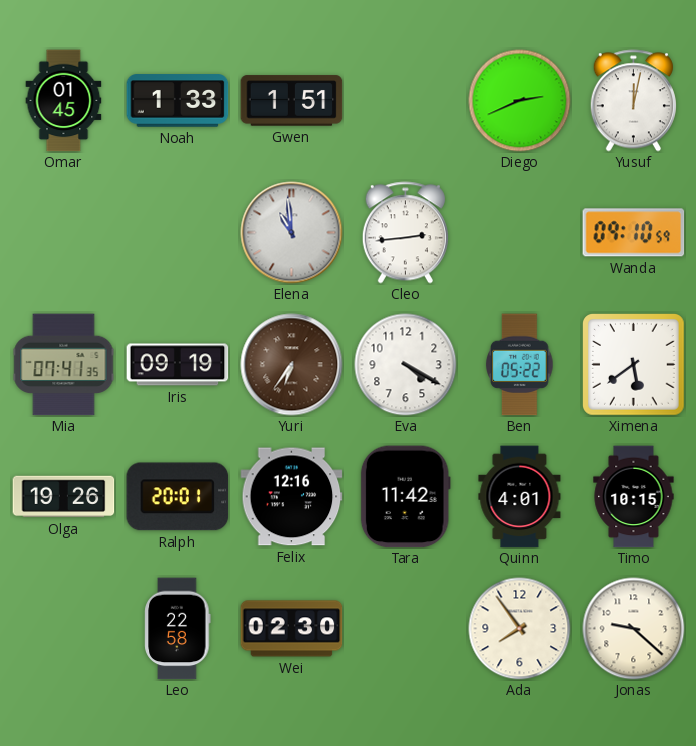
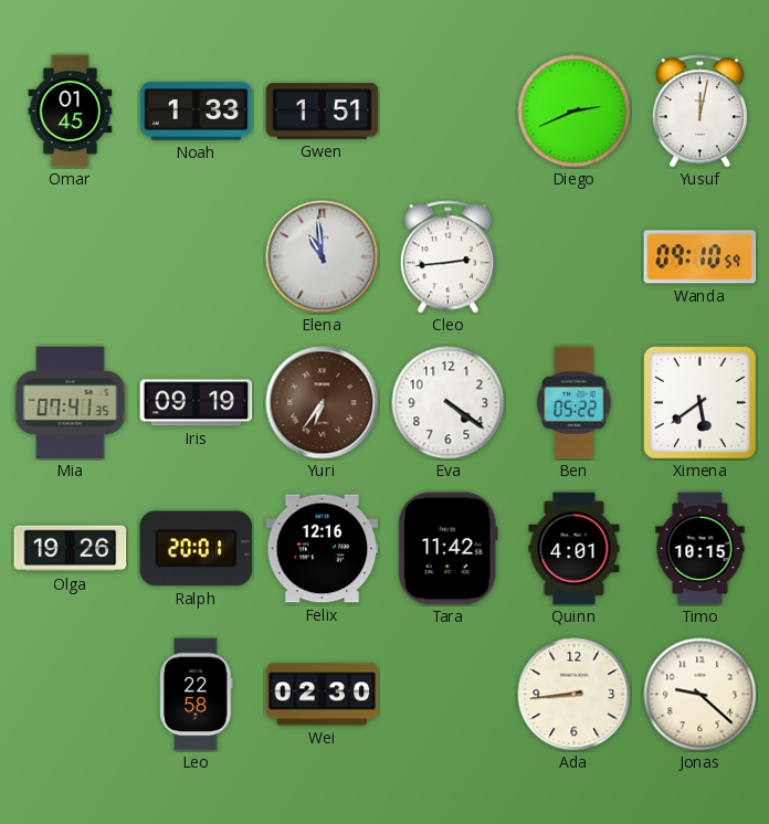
Eva: 4:20 -> 4:21
Ada: 7:54 -> 8:44
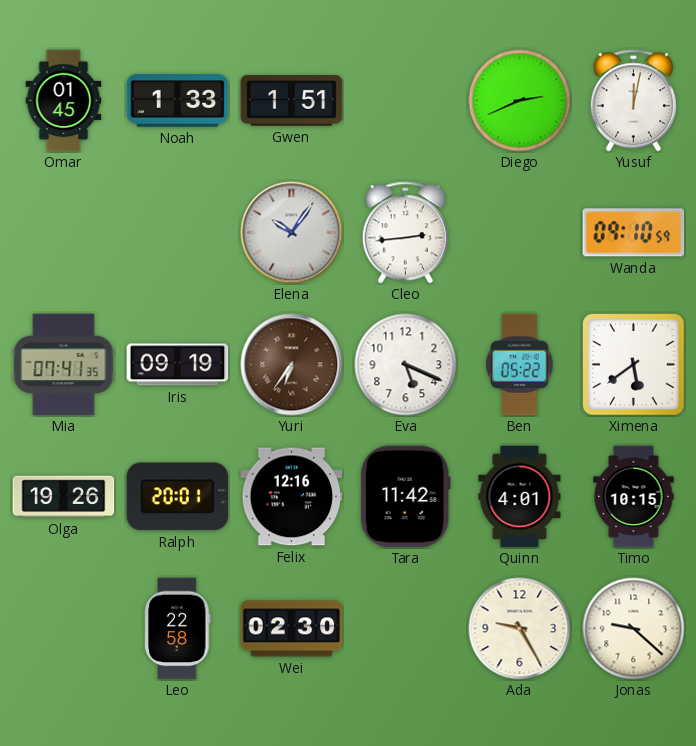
Elena: 10:59 -> 10:06
Eva: 4:21 -> 5:19
Ada: 8:44 -> 9:25
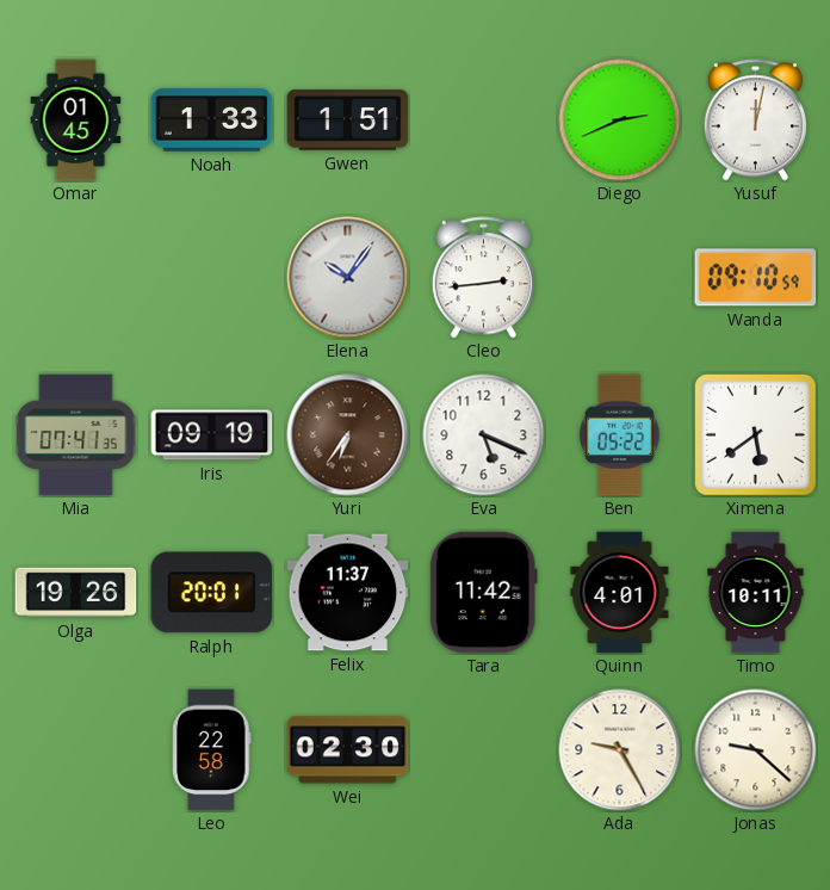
Felix: 12:16 -> 11:37
Timo: 10:15 -> 10:11
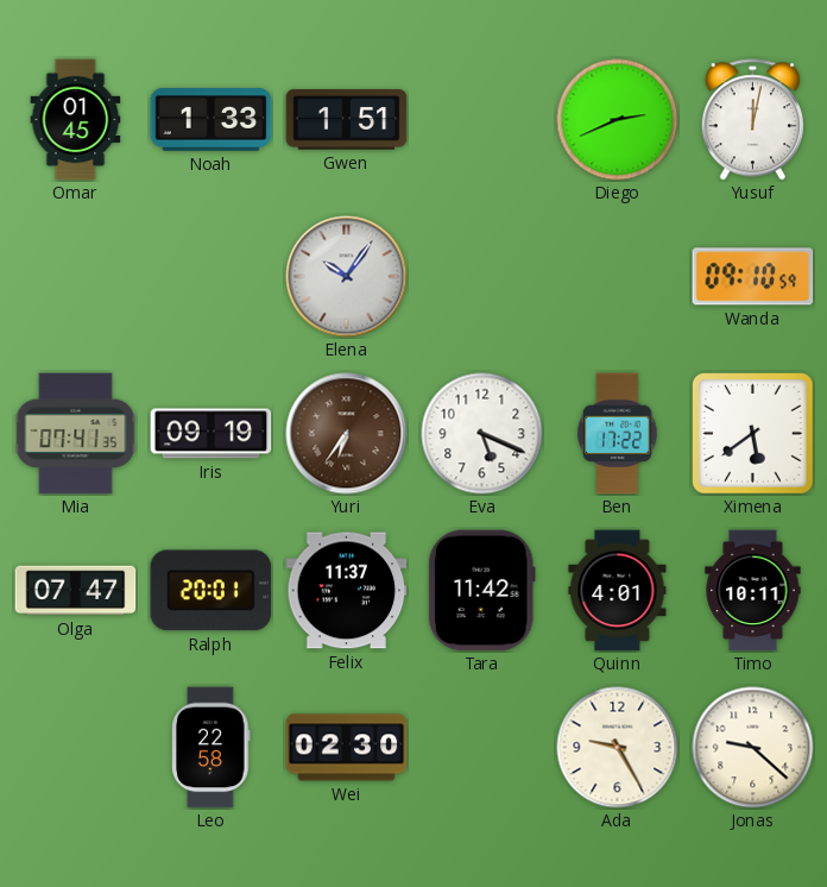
Cleo: 2:44 -> none
Ben: 05:22 -> 17:22
Olga: 19:26 -> 07:47
